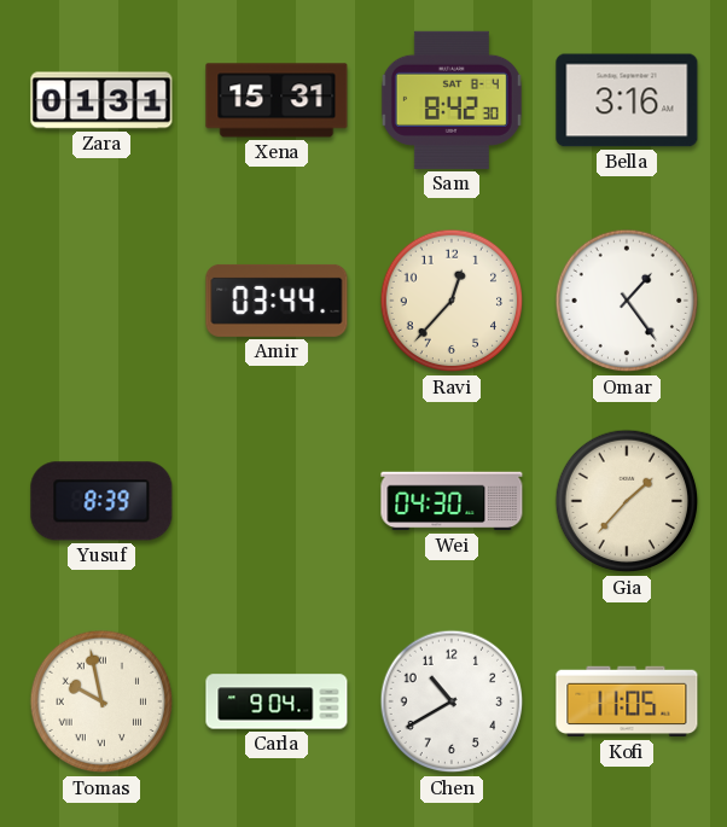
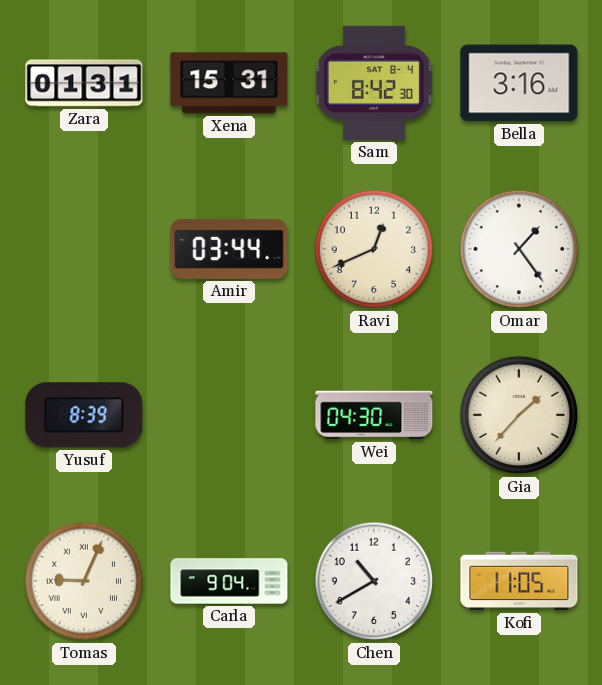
Ravi: 12:37 -> 12:41
Tomas: 9:58 -> 9:04
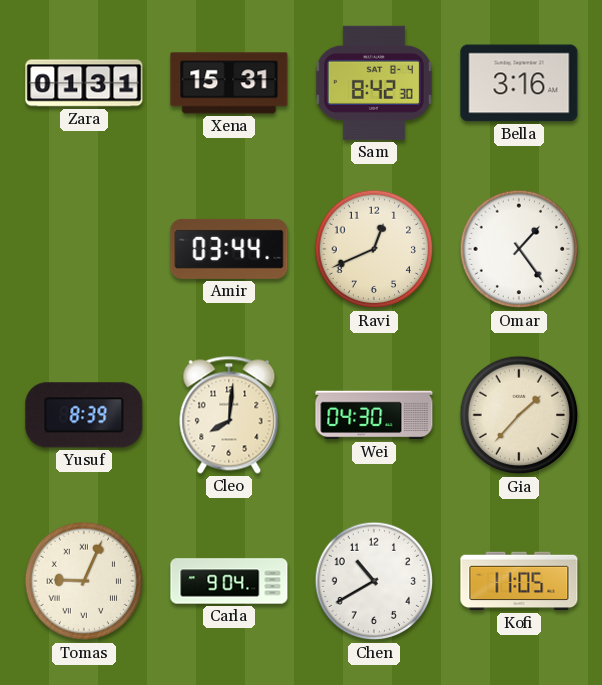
Cleo: none -> 8:01
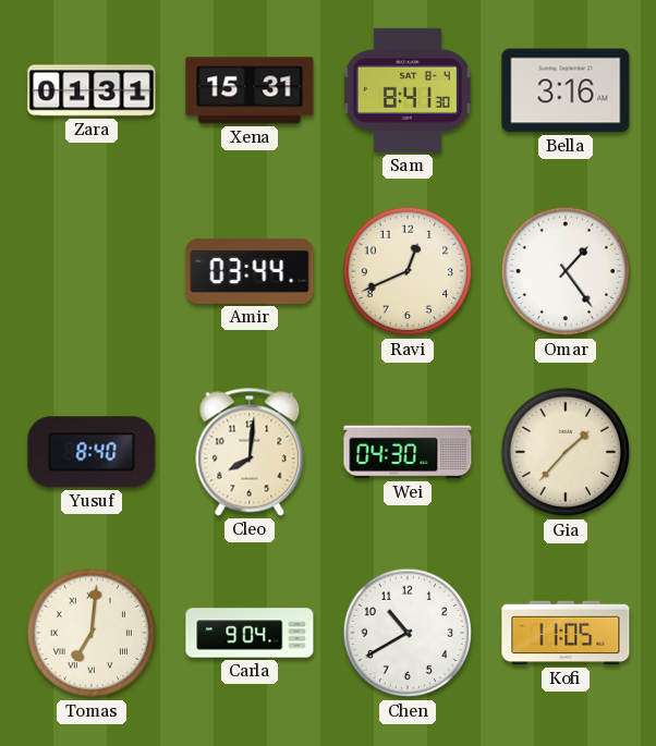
Sam: 8:42 -> 8:41
Yusuf: 8:39 -> 8:40
Tomas: 9:04 -> 7:01
